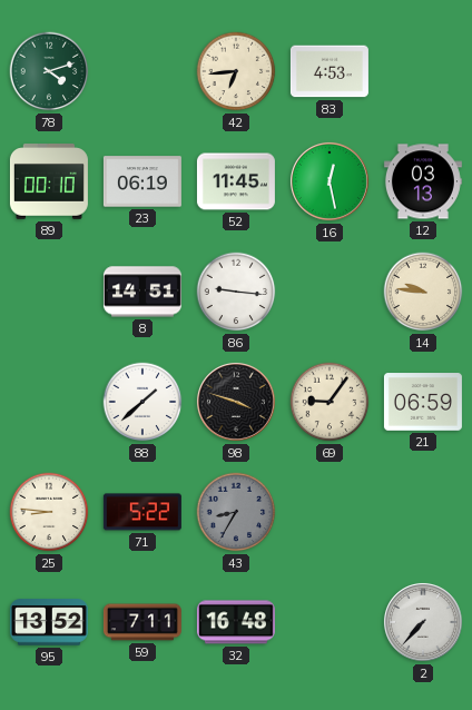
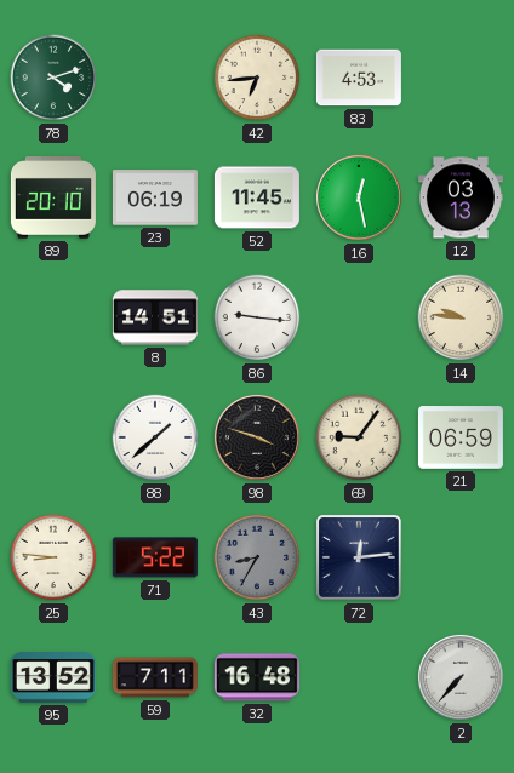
89: 00:10 -> 20:10
72: none -> 12:14
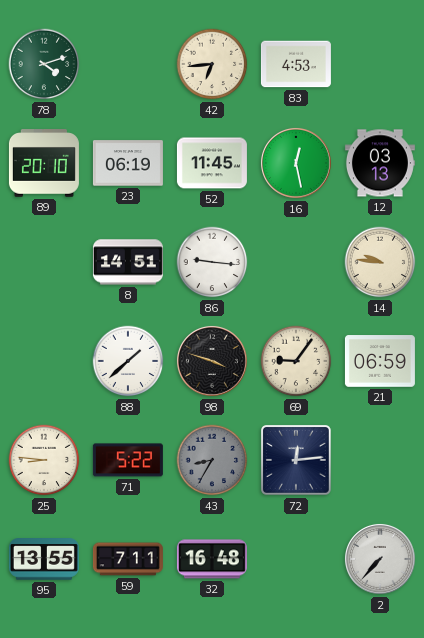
95: 13:52 -> 13:55
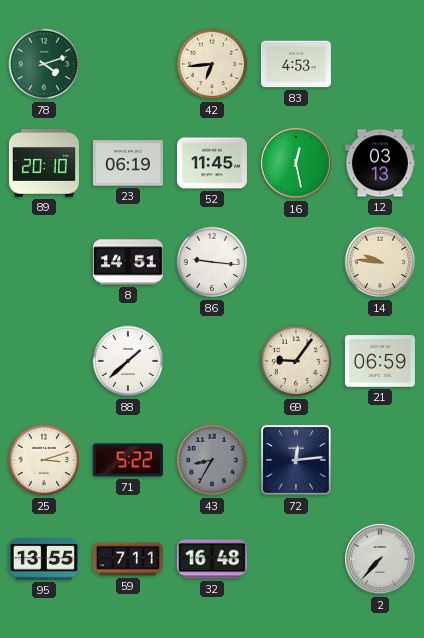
98: 3:48 -> none
25: 8:46 -> 3:12
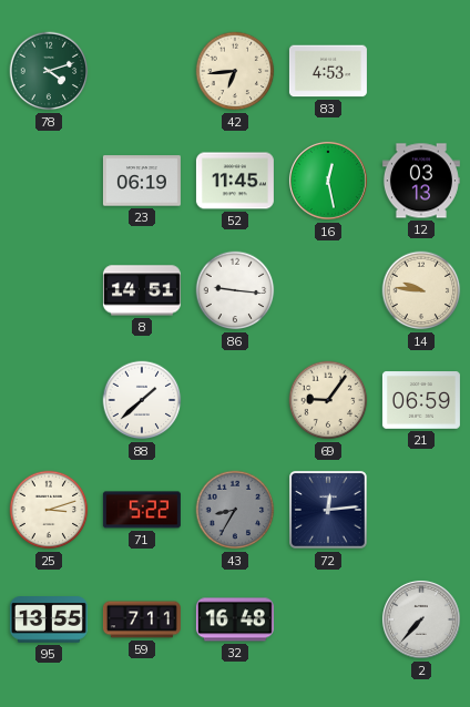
89: 20:10 -> none
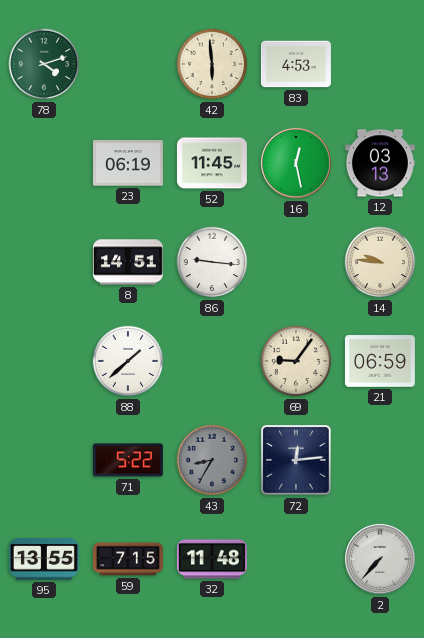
42: 6:44 -> 5:59
25: 3:12 -> none
59: 7:11 -> 7:15
32: 16:48 -> 11:48
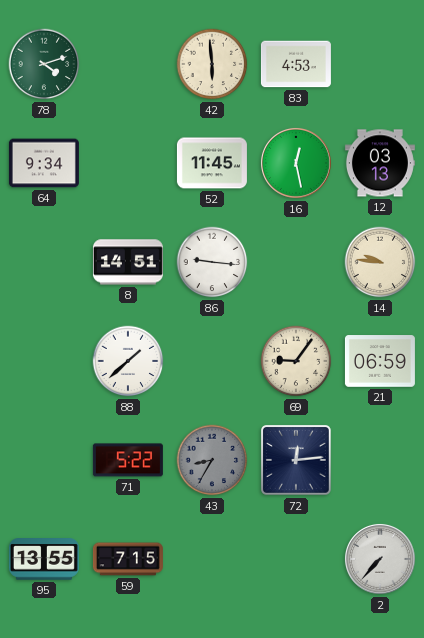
64: none -> 9:34
23: 06:19 -> none
32: 11:48 -> none
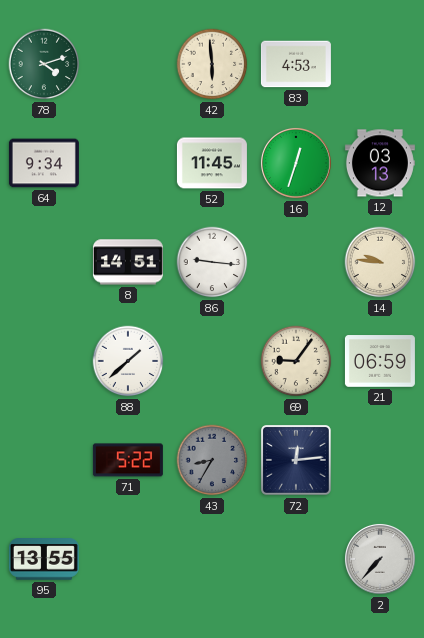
16: 12:28 -> 12:33
59: 7:15 -> none
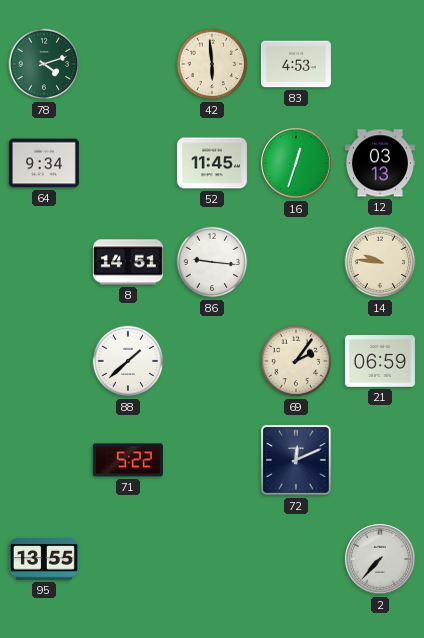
69: 9:06 -> 2:06
43: 8:35 -> none
72: 12:14 -> 12:11
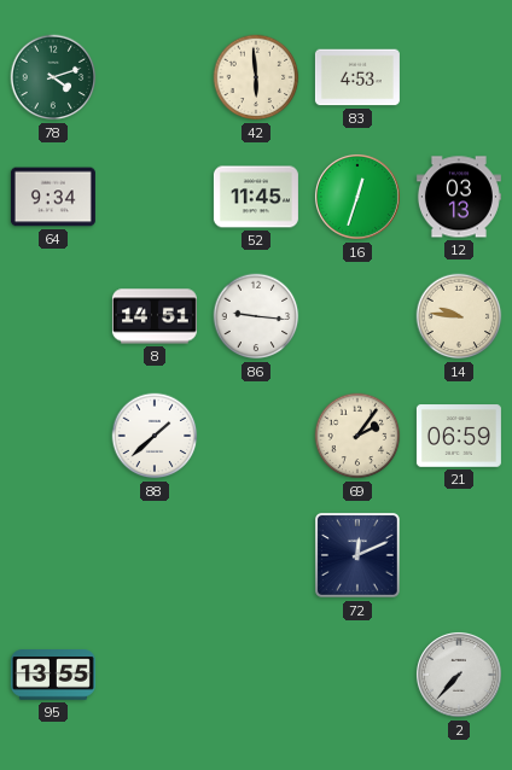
71: 5:22 -> none
